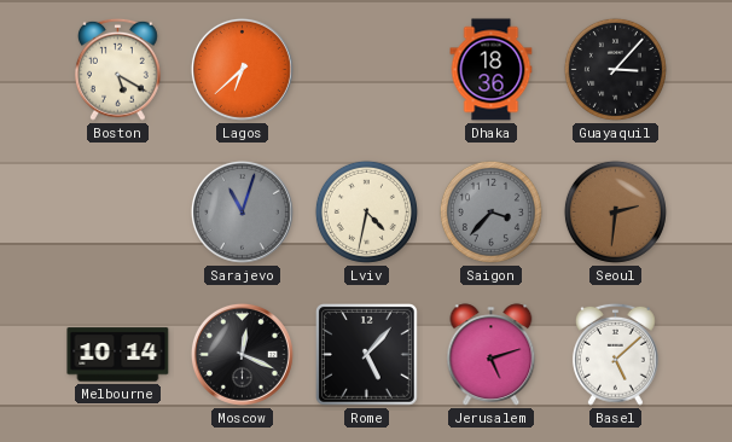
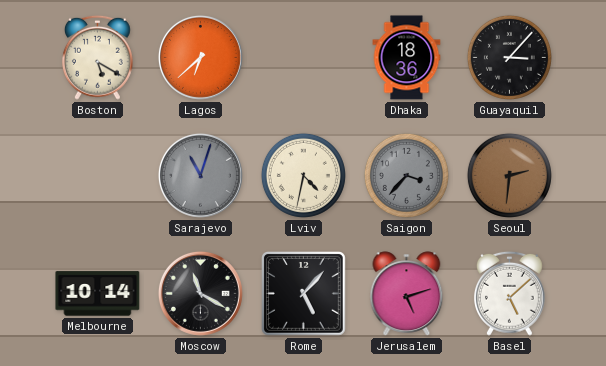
Moscow: 12:19 -> 11:20
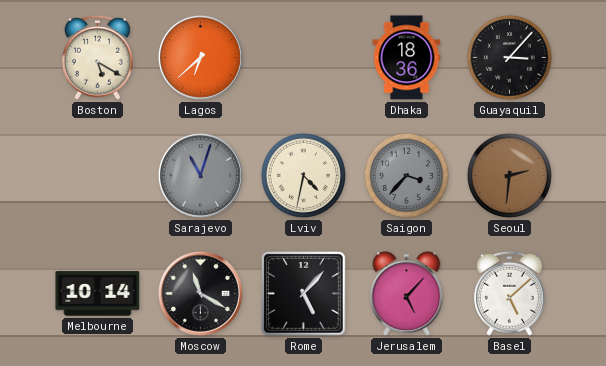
Jerusalem: 5:12 -> 5:07
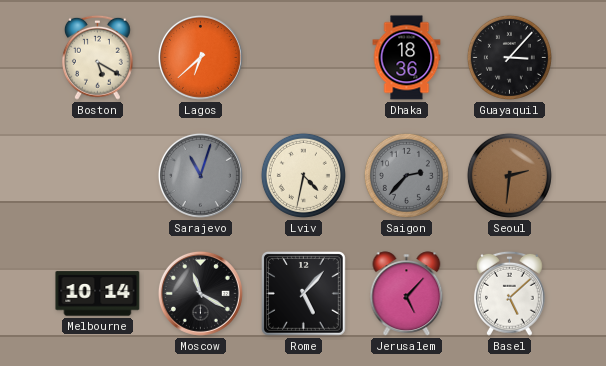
Saigon: 3:37 -> 2:37
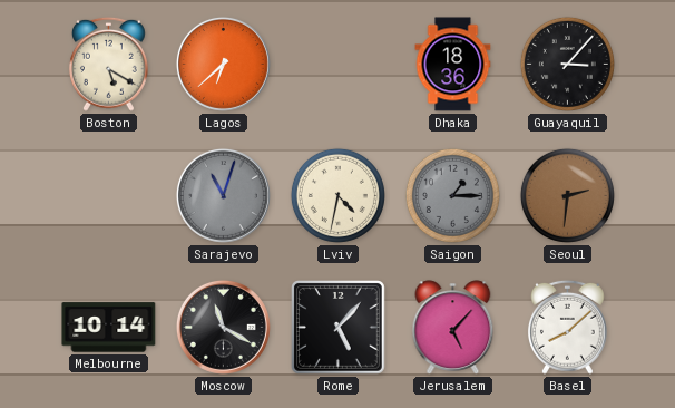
Saigon: 2:37 -> 1:15
Basel: 5:08 -> 8:08
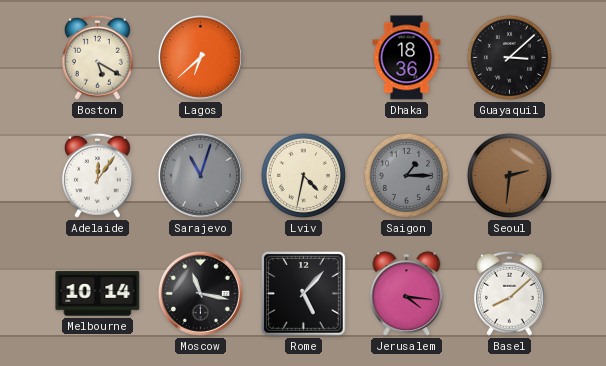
Guayaquil: 3:07 -> 3:08
Adelaide: none -> 12:06
Moscow: 11:20 -> 11:17
Jerusalem: 5:07 -> 4:16
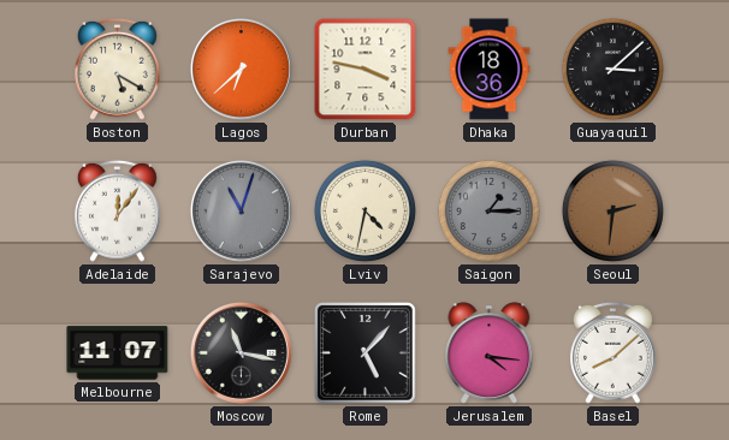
Durban: none -> 3:47
Melbourne: 10:14 -> 11:07
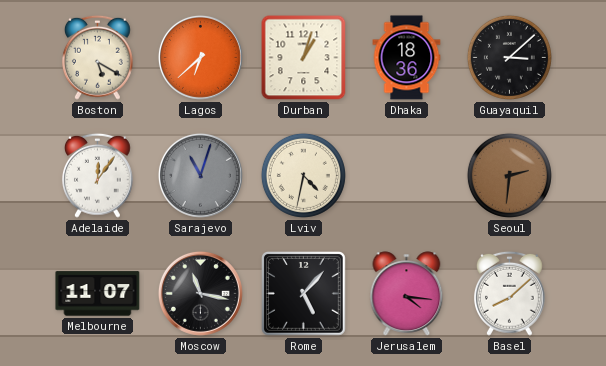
Durban: 3:47 -> 1:03
Saigon: 1:15 -> none
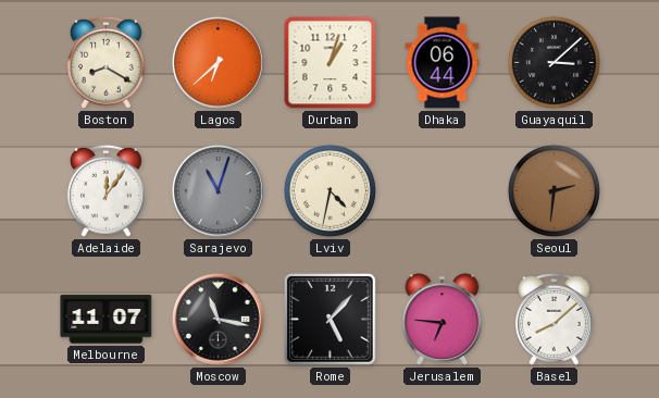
Boston: 5:20 -> 8:20
Dhaka: 18:36 -> 06:44
Jerusalem: 4:16 -> 6:46
